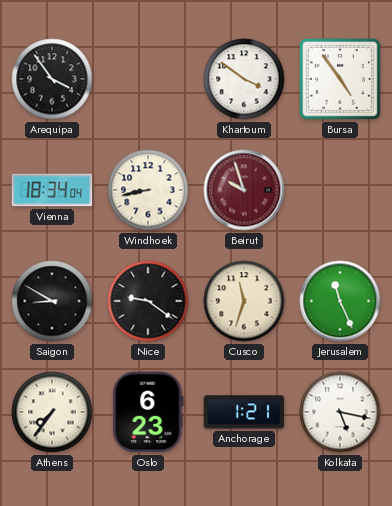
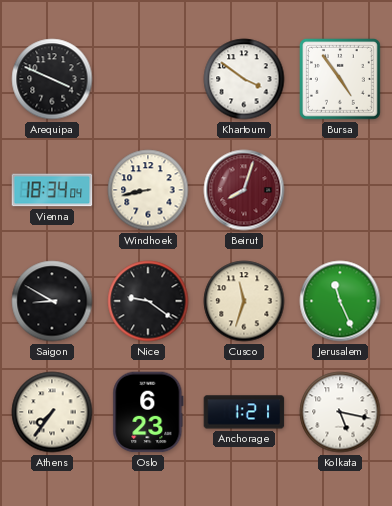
Arequipa: 3:54 -> 3:49
Beirut: 9:57 -> 8:03
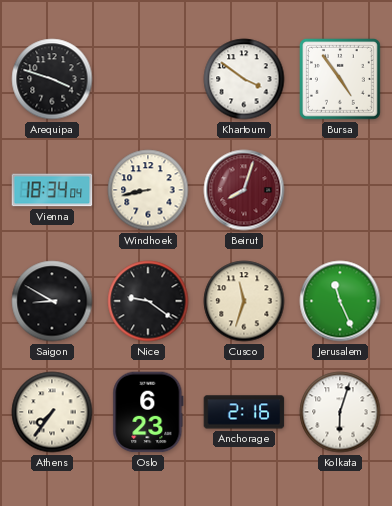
Arequipa: 3:49 -> 3:48
Anchorage: 1:21 -> 2:16
Kolkata: 5:17 -> 6:03
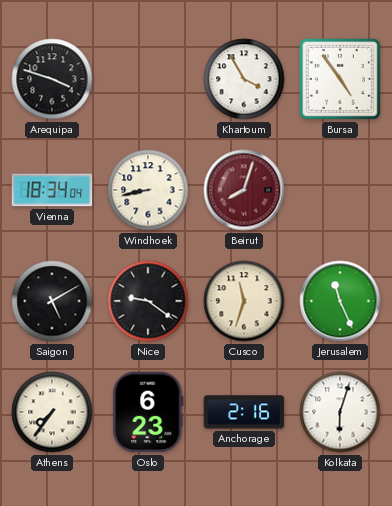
Khartoum: 3:51 -> 3:55
Saigon: 8:50 -> 5:10
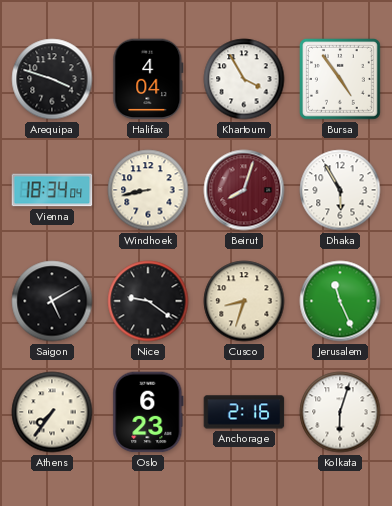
Halifax: none -> 4:04
Dhaka: none -> 5:55
Cusco: 11:33 -> 8:33
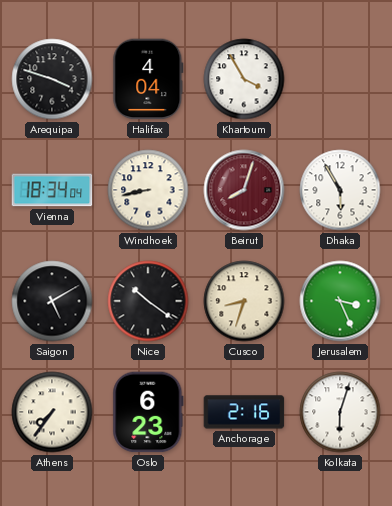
Bursa: 4:54 -> none
Nice: 9:21 -> 10:21
Jerusalem: 11:26 -> 3:26
